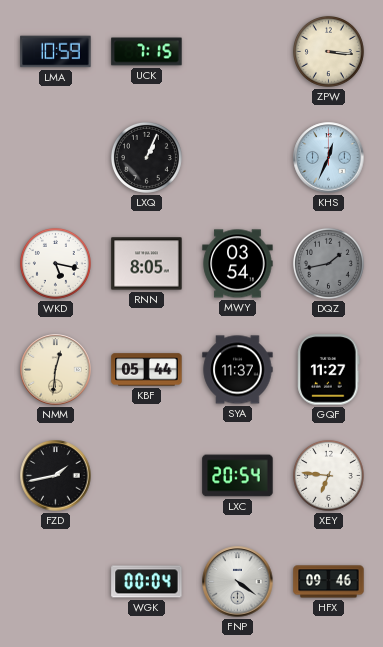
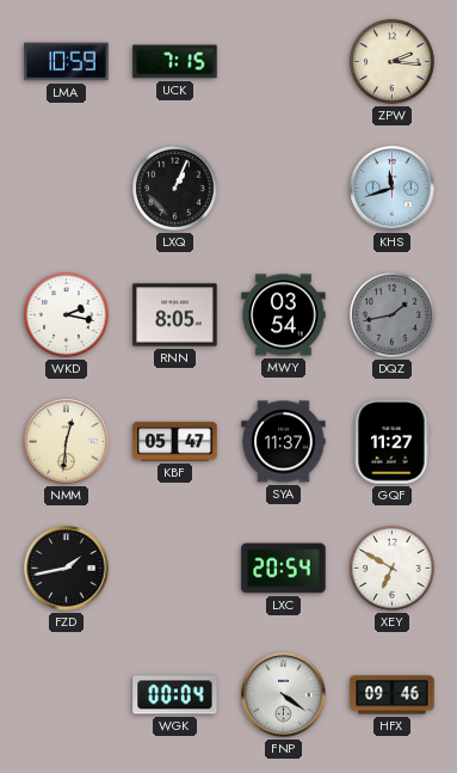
ZPW: 3:16 -> 2:16
KHS: 12:34 -> 11:42
WKD: 5:17 -> 2:17
KBF: 05:44 -> 05:47
XEY: 6:46 -> 6:50
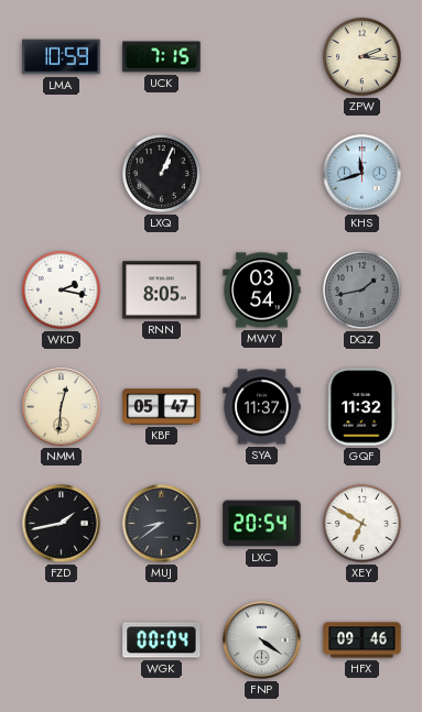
GQF: 11:27 -> 11:32
MUJ: none -> 8:39
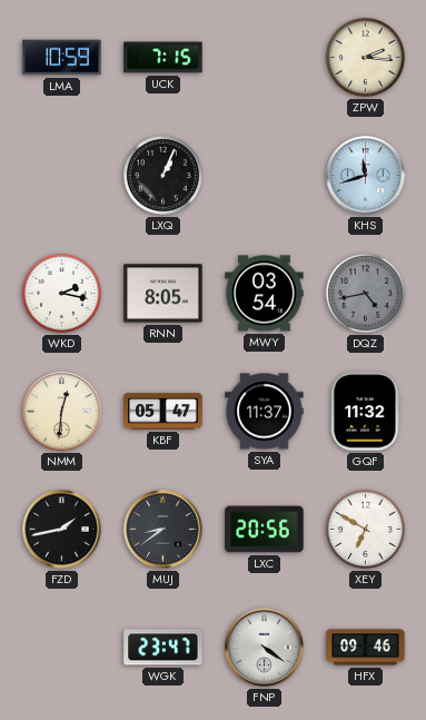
DQZ: 1:43 -> 4:43
LXC: 20:54 -> 20:56
WGK: 00:04 -> 23:47
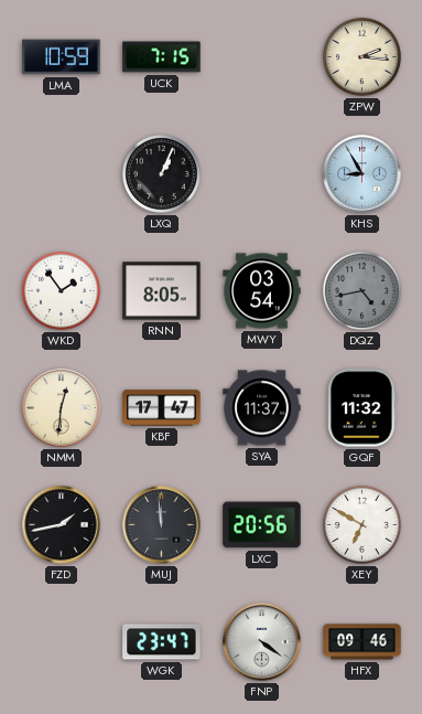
KHS: 11:42 -> 8:55
WKD: 2:17 -> 1:54
KBF: 05:47 -> 17:47
MUJ: 8:39 -> 11:59
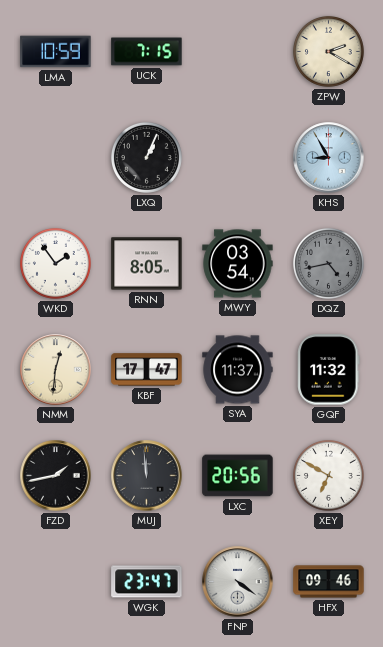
ZPW: 2:16 -> 2:20
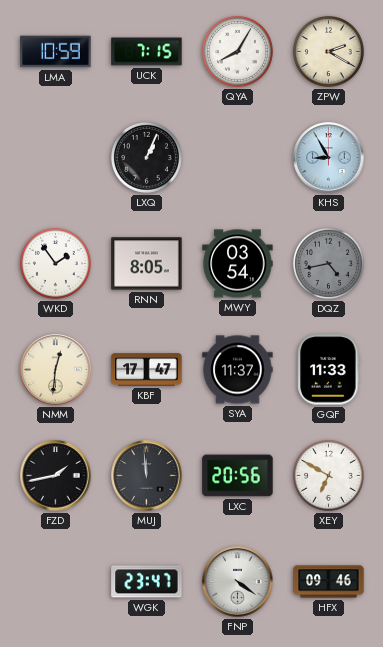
QYA: none -> 8:05
GQF: 11:32 -> 11:33
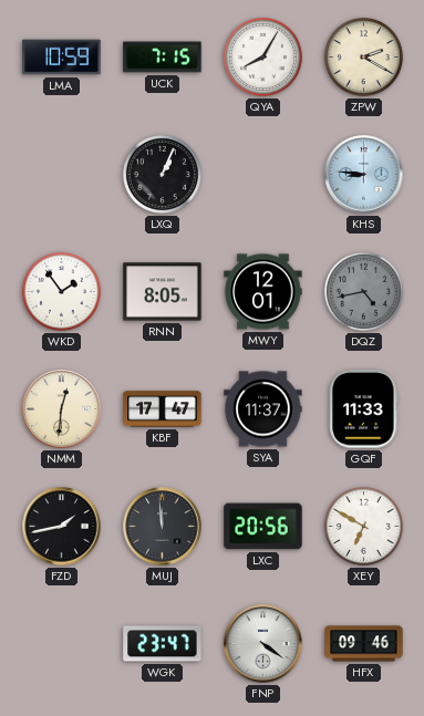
KHS: 8:55 -> 8:46
MWY: 03:54 -> 12:01
